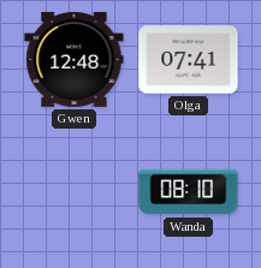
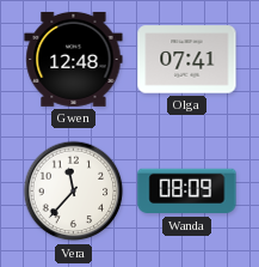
Vera: none -> 11:37
Wanda: 08:10 -> 08:09
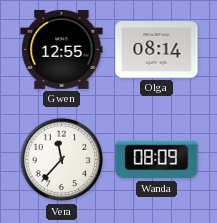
Gwen: 12:48 -> 12:55
Olga: 07:41 -> 08:14
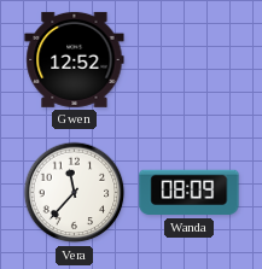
Gwen: 12:55 -> 12:52
Olga: 08:14 -> none
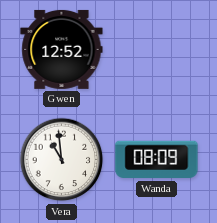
Vera: 11:37 -> 10:59
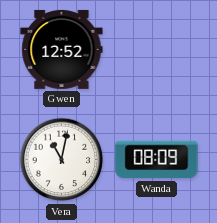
Vera: 10:59 -> 11:02
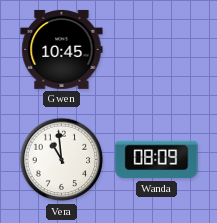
Gwen: 12:52 -> 10:45
Vera: 11:02 -> 10:59
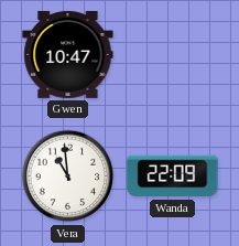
Gwen: 10:45 -> 10:47
Wanda: 08:09 -> 22:09
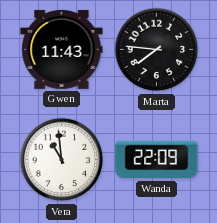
Gwen: 10:47 -> 11:43
Marta: none -> 7:46
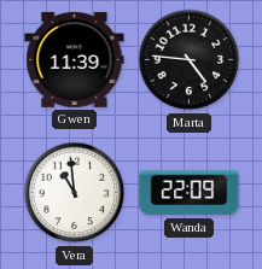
Gwen: 11:43 -> 11:39
Marta: 7:46 -> 4:46
